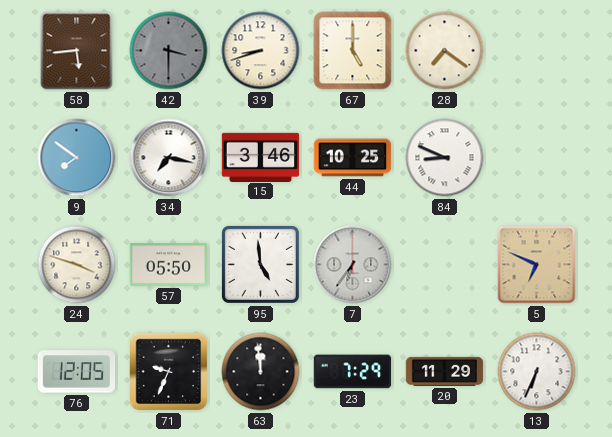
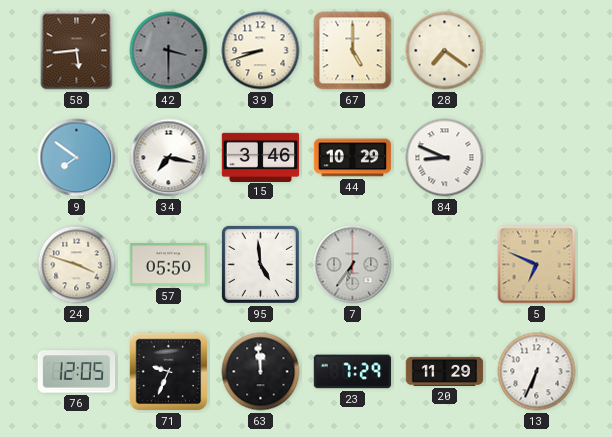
44: 10:25 -> 10:29
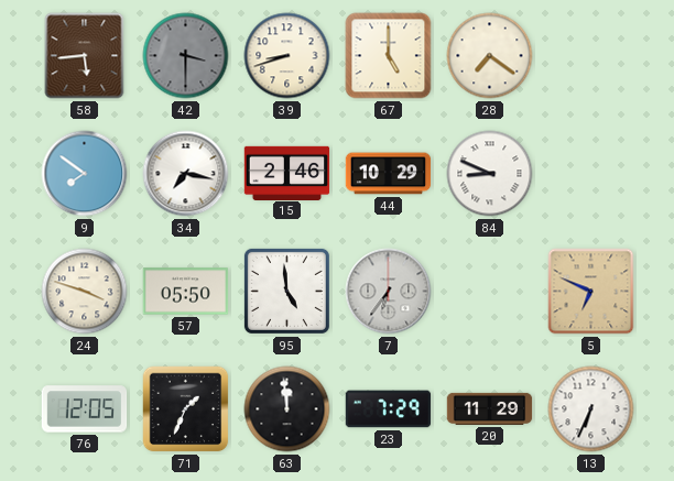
15: 3:46 -> 2:46
71: 9:34 -> 1:34
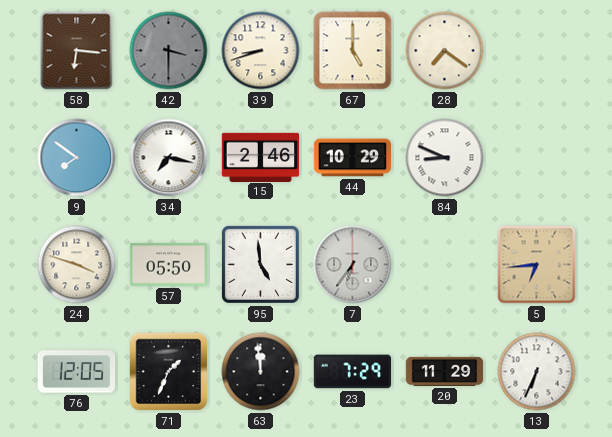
58: 5:44 -> 6:16
5: 6:49 -> 6:44
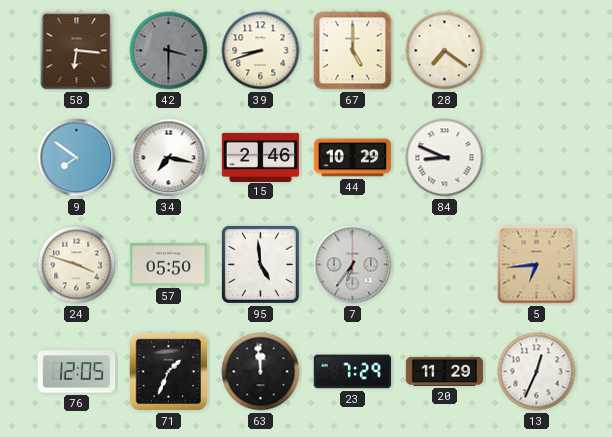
13: 6:34 -> 12:34
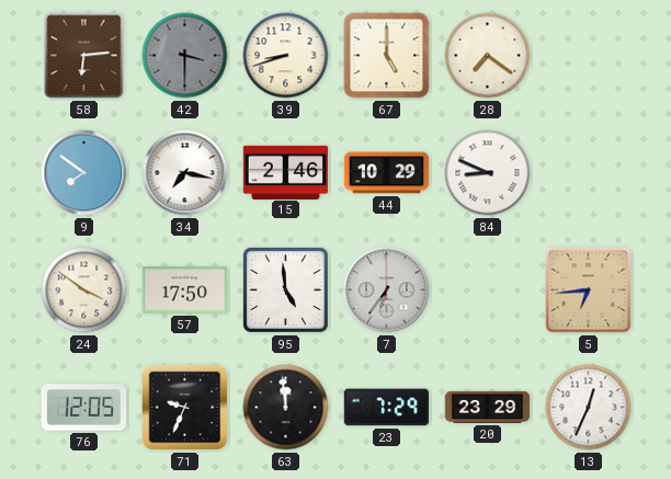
58: 6:16 -> 6:14
24: 3:48 -> 3:51
57: 05:50 -> 17:50
71: 1:34 -> 9:34
20: 11:29 -> 23:29
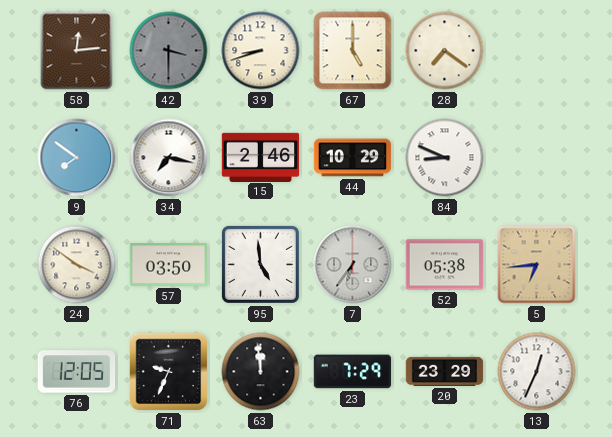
58: 6:14 -> 12:14
57: 17:50 -> 03:50
52: none -> 05:38
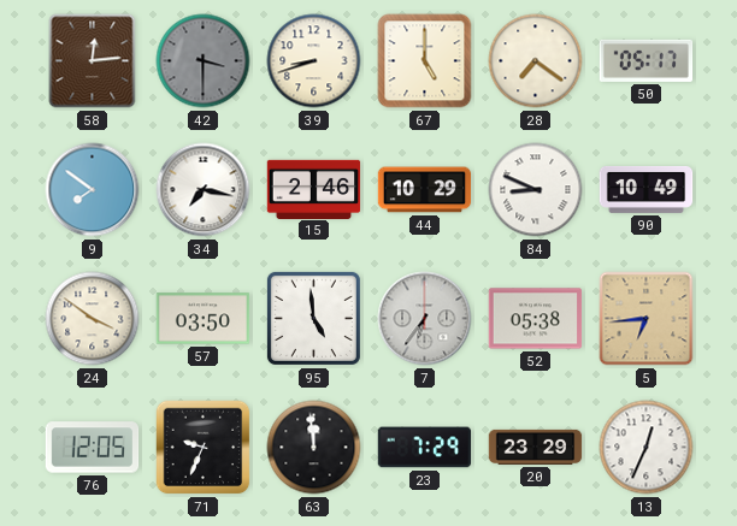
50: none -> 05:17
90: none -> 10:49
